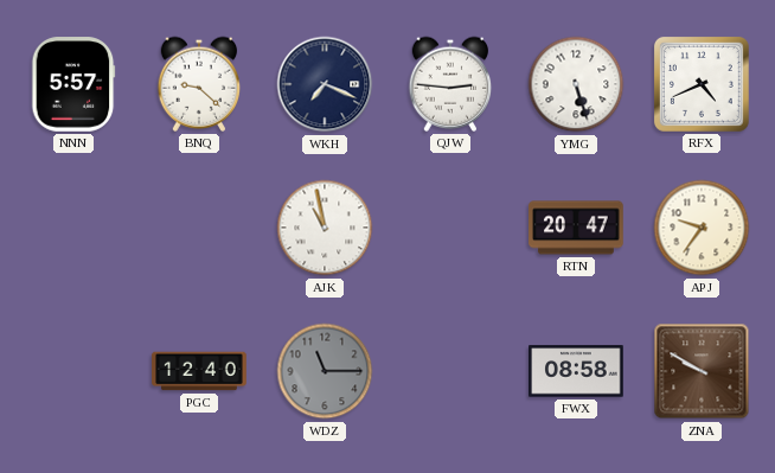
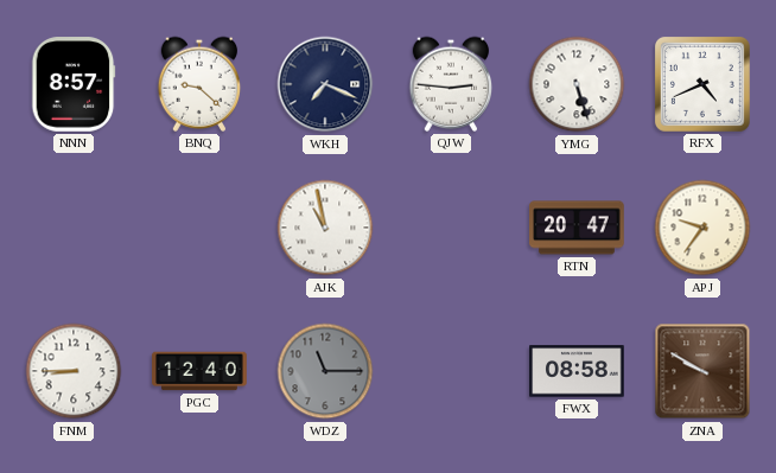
NNN: 5:57 -> 8:57
FNM: none -> 8:45
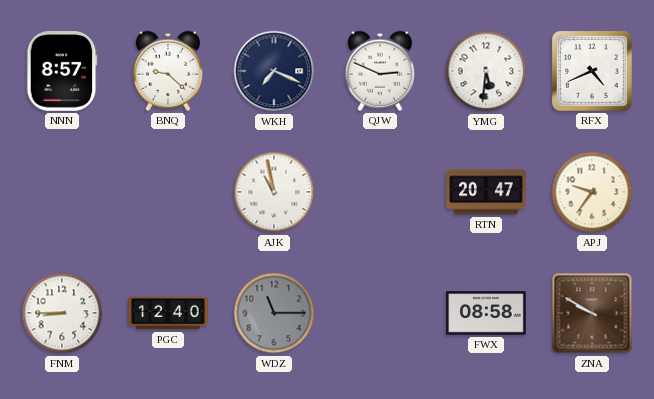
QJW: 2:46 -> 2:49
YMG: 5:27 -> 5:31
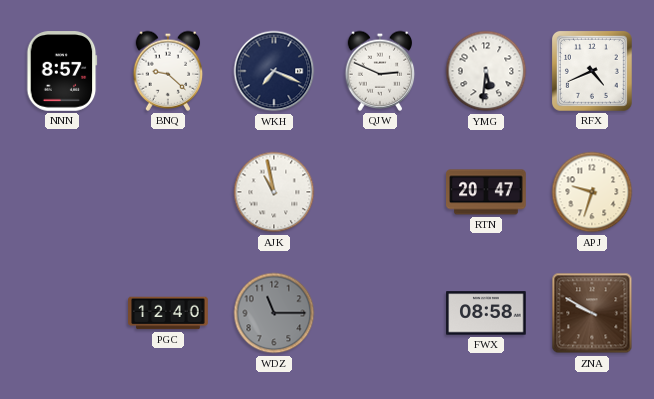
APJ: 9:36 -> 9:33
FNM: 8:45 -> none
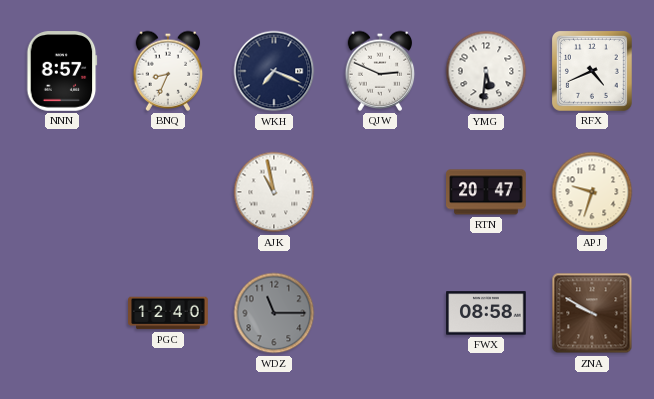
BNQ: 9:22 -> 8:34
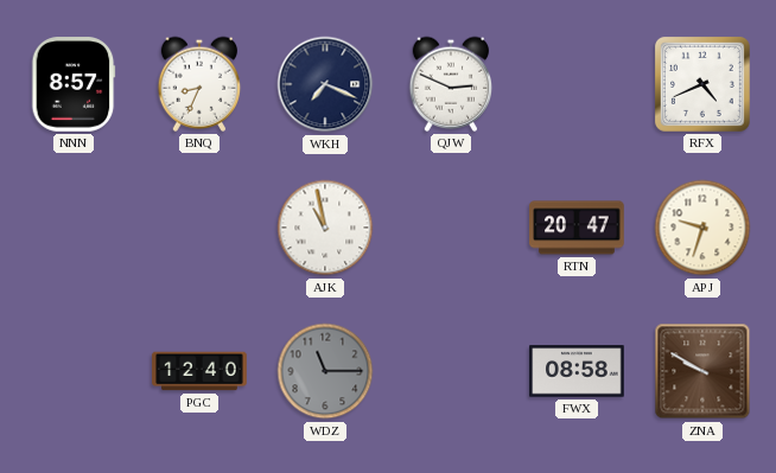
YMG: 5:31 -> none
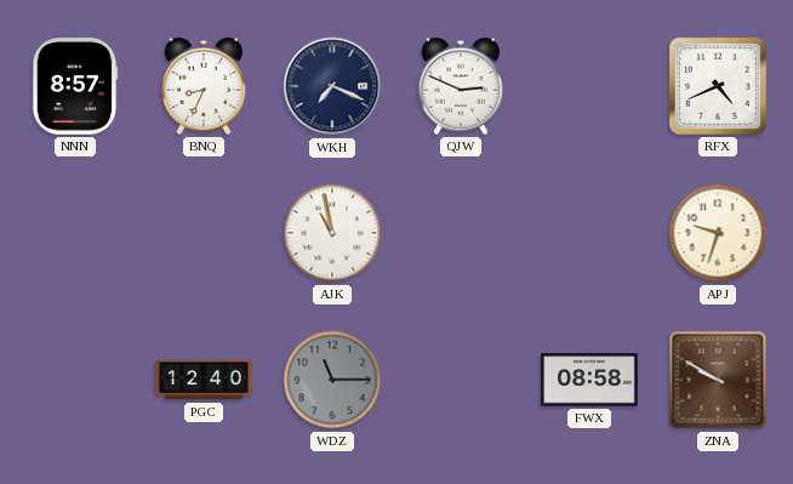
RTN: 20:47 -> none
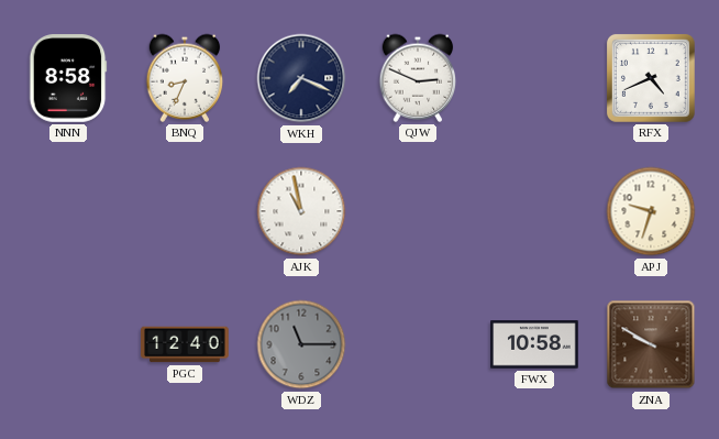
NNN: 8:57 -> 8:58
FWX: 08:58 -> 10:58
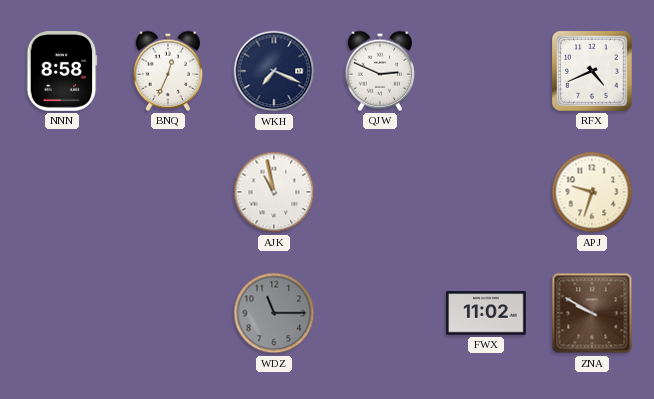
BNQ: 8:34 -> 12:34
PGC: 12:40 -> none
FWX: 10:58 -> 11:02
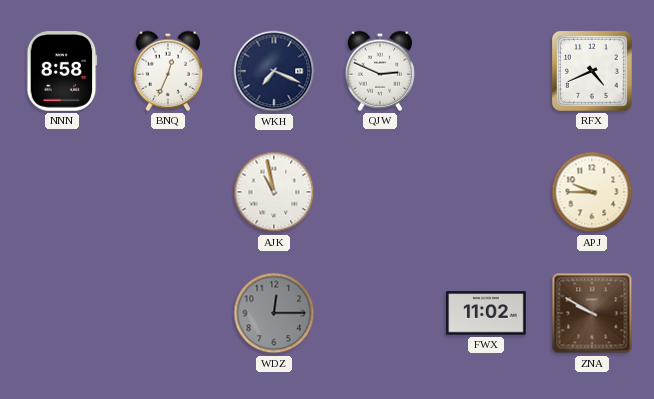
APJ: 9:33 -> 9:45
WDZ: 11:15 -> 12:15
